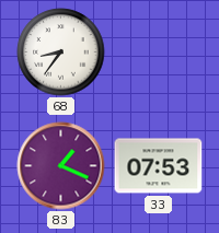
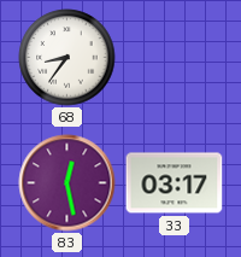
83: 1:19 -> 12:28
33: 07:53 -> 03:17
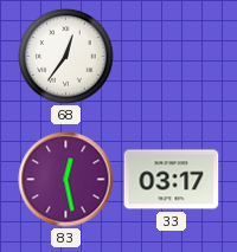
68: 8:36 -> 12:36
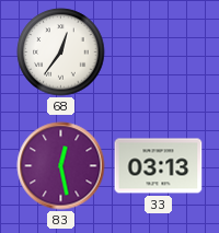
33: 03:17 -> 03:13
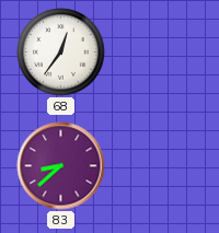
83: 12:28 -> 8:38
33: 03:13 -> none
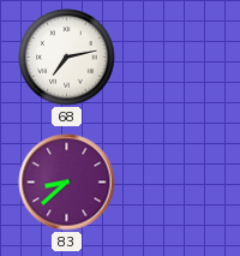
68: 12:36 -> 7:13
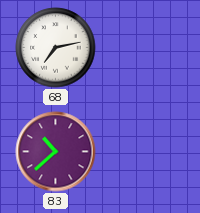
83: 8:38 -> 10:38
